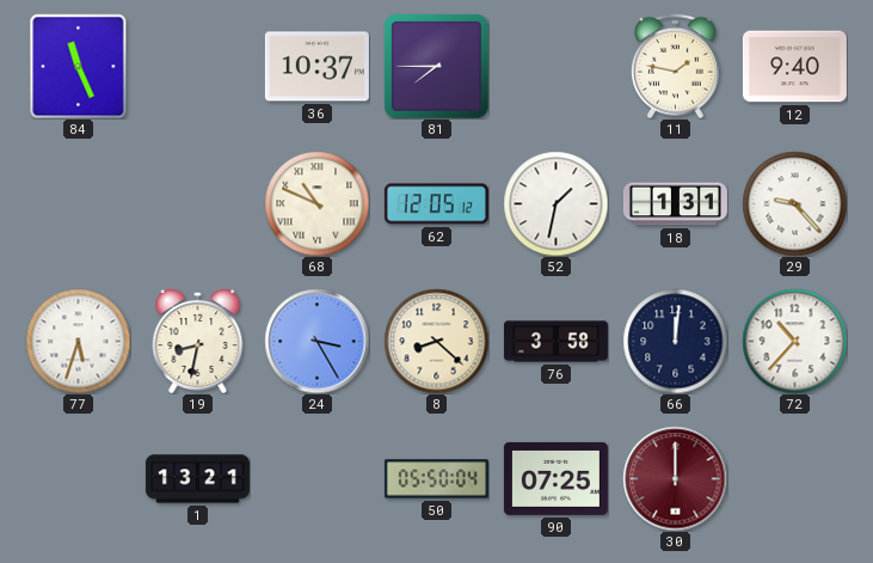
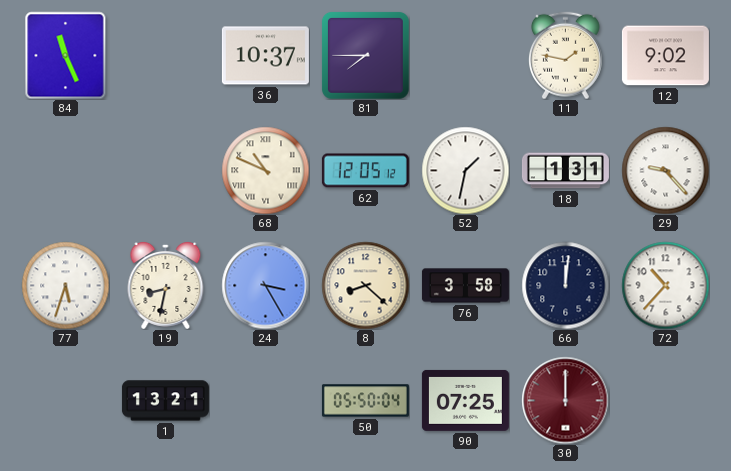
12: 9:40 -> 9:02
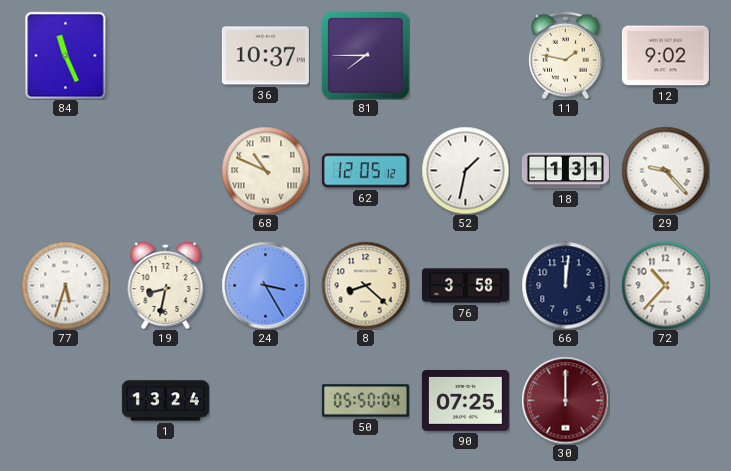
1: 13:21 -> 13:24
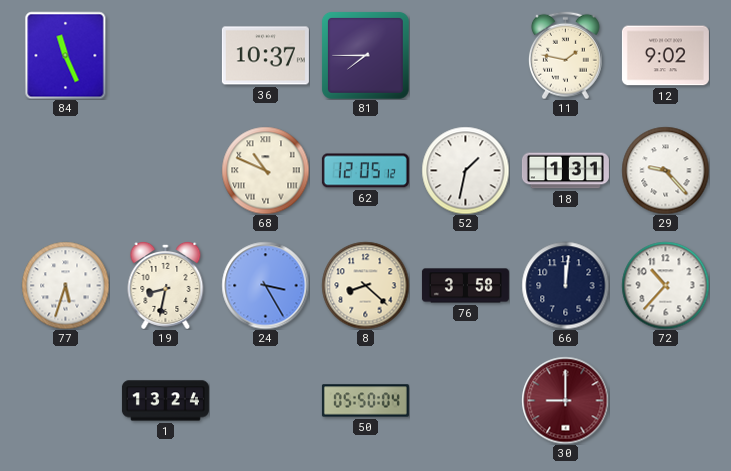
90: 07:25 -> none
30: 12:00 -> 9:00
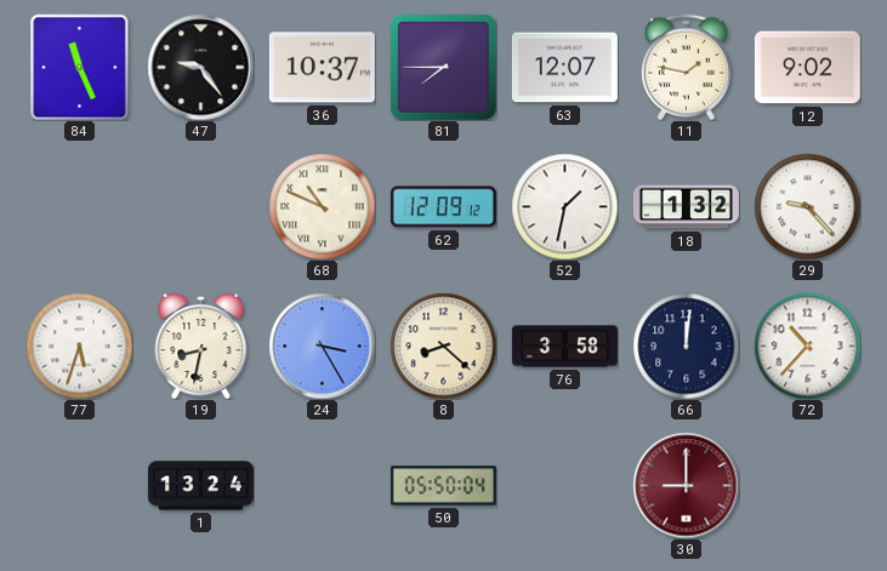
47: none -> 9:24
63: none -> 12:07
62: 12:05 -> 12:09
18: 1:31 -> 1:32
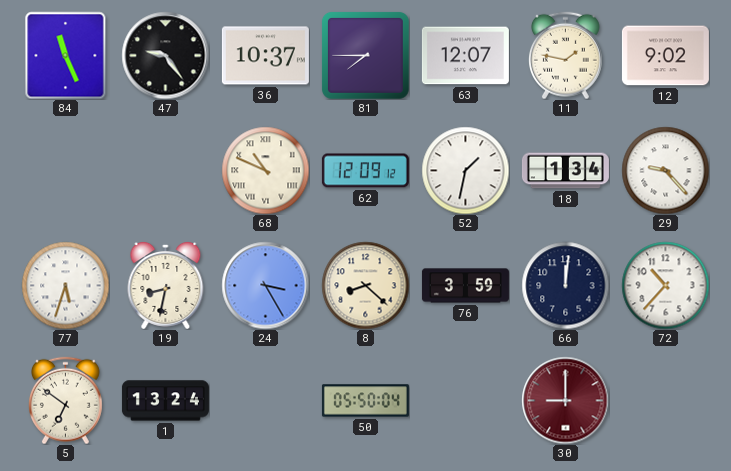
18: 1:32 -> 1:34
76: 3:58 -> 3:59
5: none -> 6:51
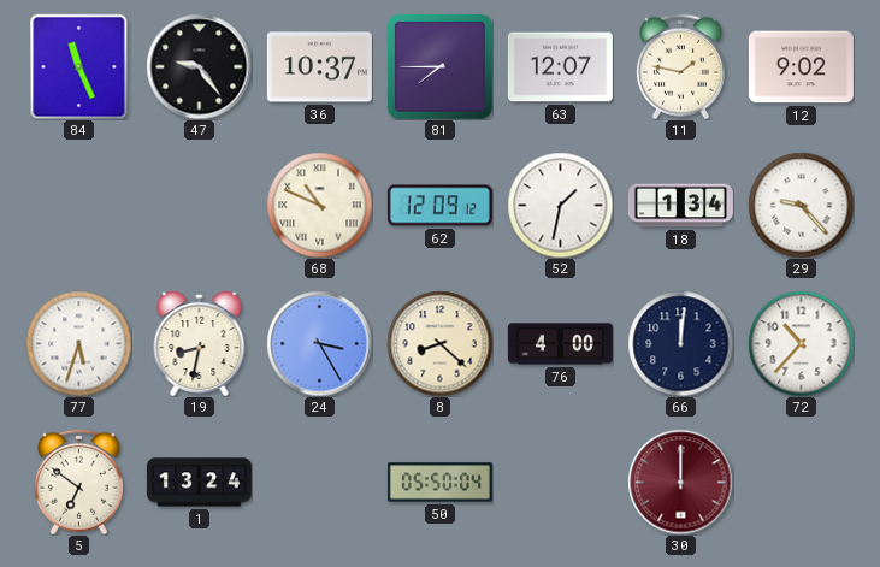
76: 3:59 -> 4:00
30: 9:00 -> 12:00
